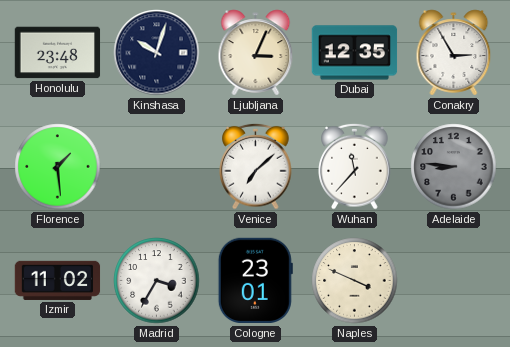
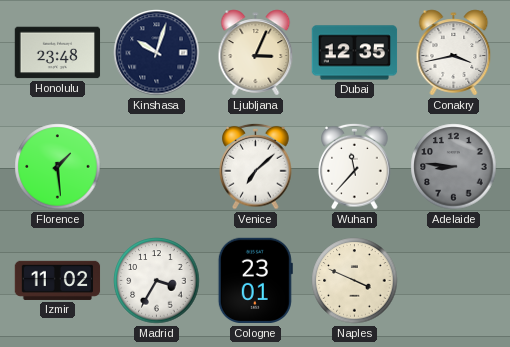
Conakry: 2:55 -> 3:43
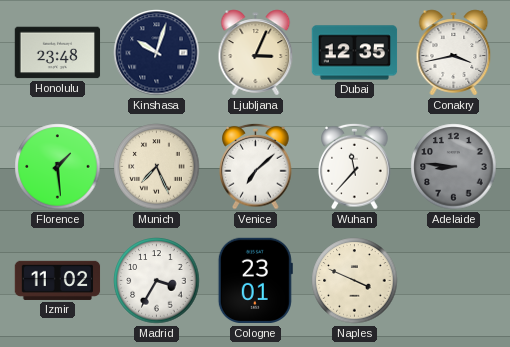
Munich: none -> 7:26
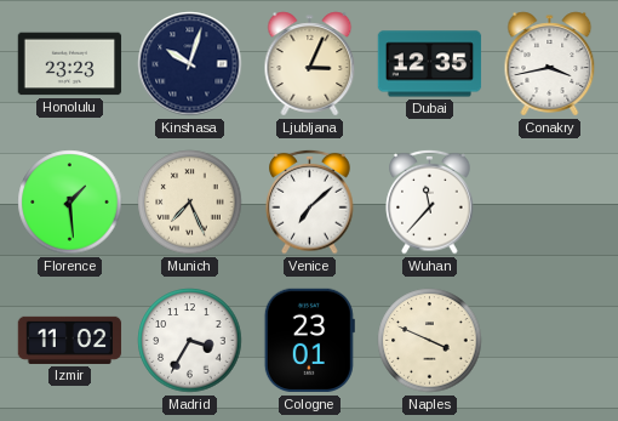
Honolulu: 23:48 -> 23:23
Adelaide: 8:46 -> none
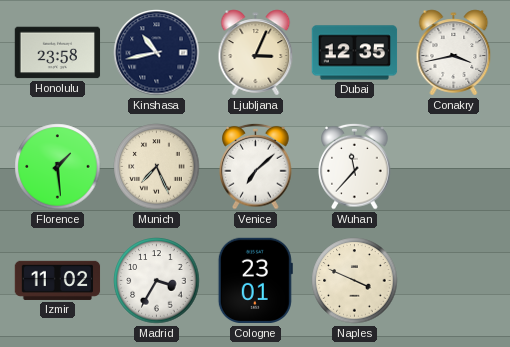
Honolulu: 23:23 -> 23:58
Kinshasa: 10:03 -> 10:43
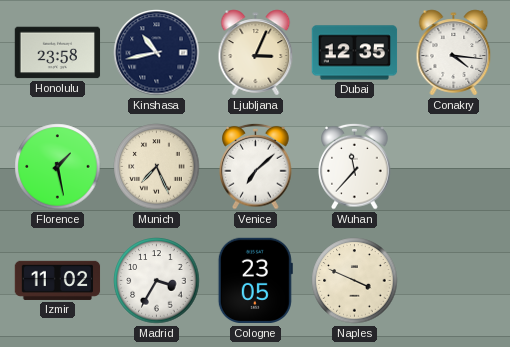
Conakry: 3:43 -> 4:16
Florence: 1:29 -> 1:28
Cologne: 23:01 -> 23:05
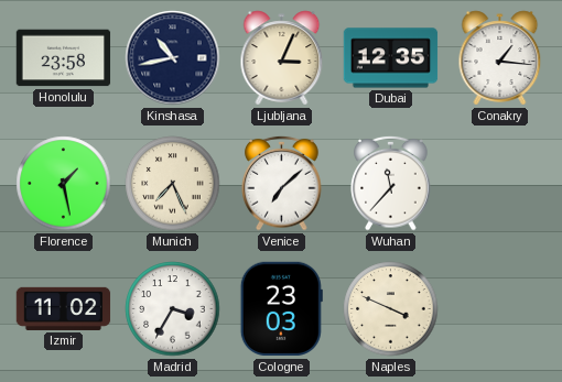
Conakry: 4:16 -> 1:16
Cologne: 23:05 -> 23:03
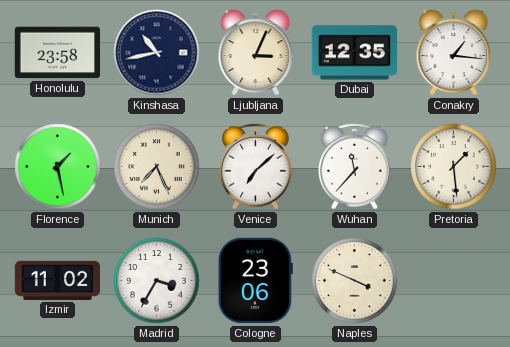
Pretoria: none -> 1:29
Cologne: 23:03 -> 23:06
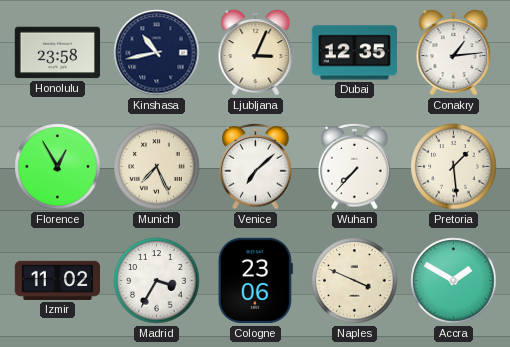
Conakry: 1:16 -> 1:14
Florence: 1:28 -> 12:55
Wuhan: 11:37 -> 7:37
Accra: none -> 1:50
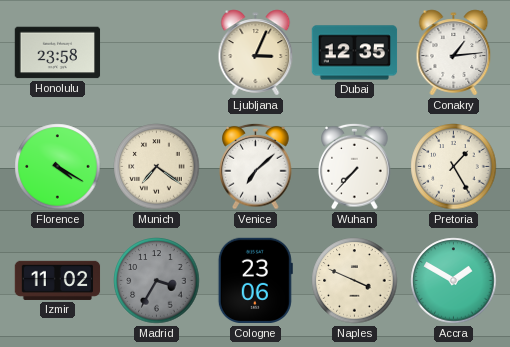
Kinshasa: 10:43 -> none
Florence: 12:55 -> 4:20
Munich: 7:26 -> 7:21
Pretoria: 1:29 -> 1:25
Madrid dial: white -> grey
